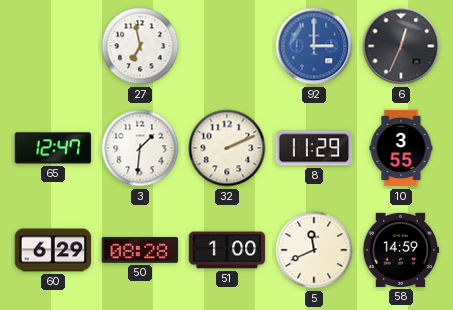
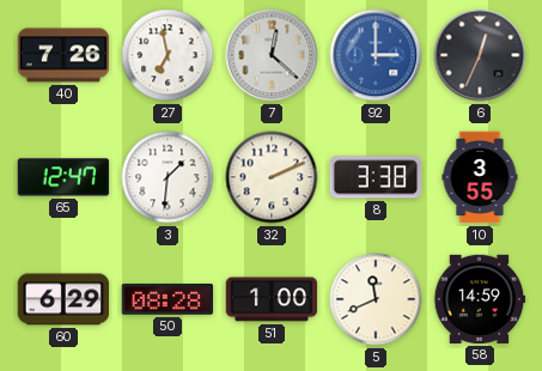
40: none -> 7:26
7: none -> 12:22
8: 11:29 -> 3:38
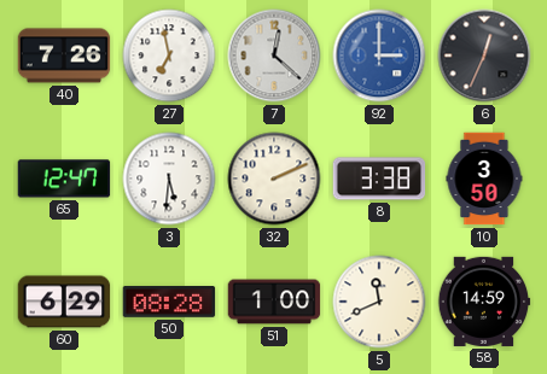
3: 1:31 -> 5:31
10: 3:55 -> 3:50
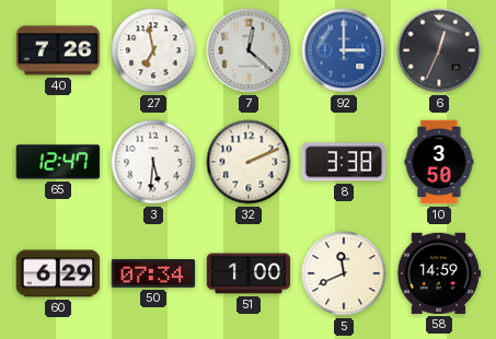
50: 08:28 -> 07:34
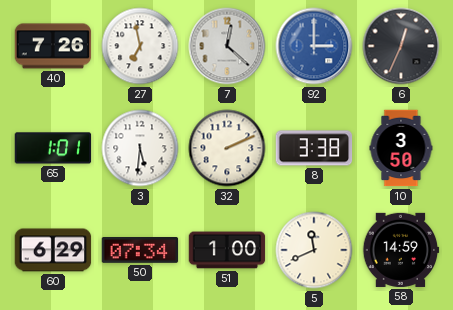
65: 12:47 -> 1:01
